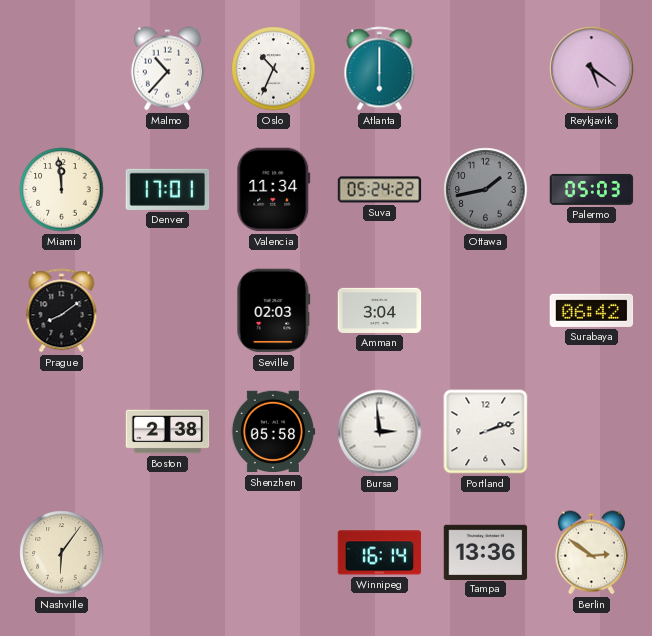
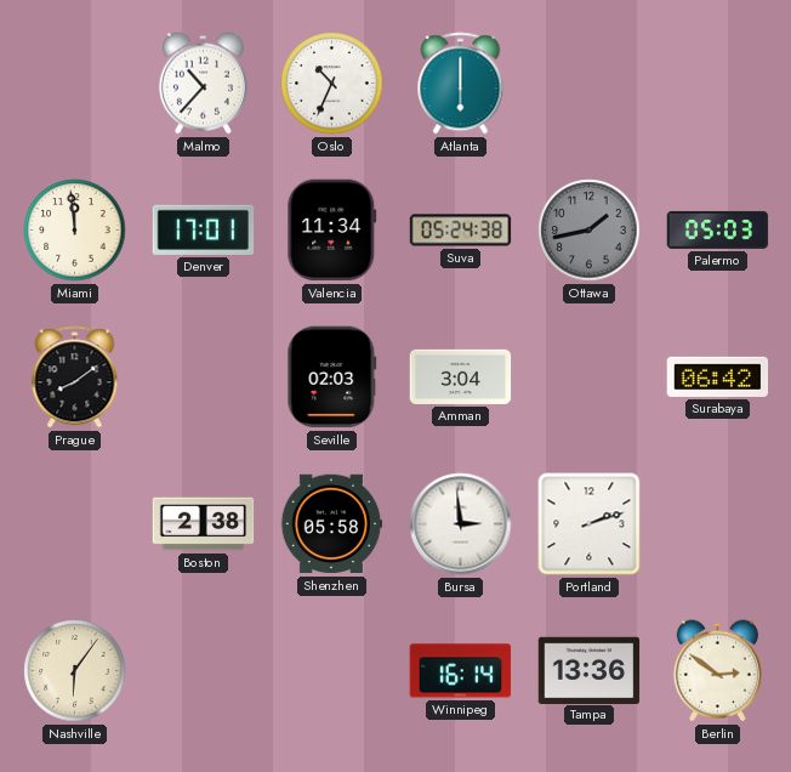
Reykjavik: 5:21 -> none
Suva: 05:24:22 -> 05:24:38
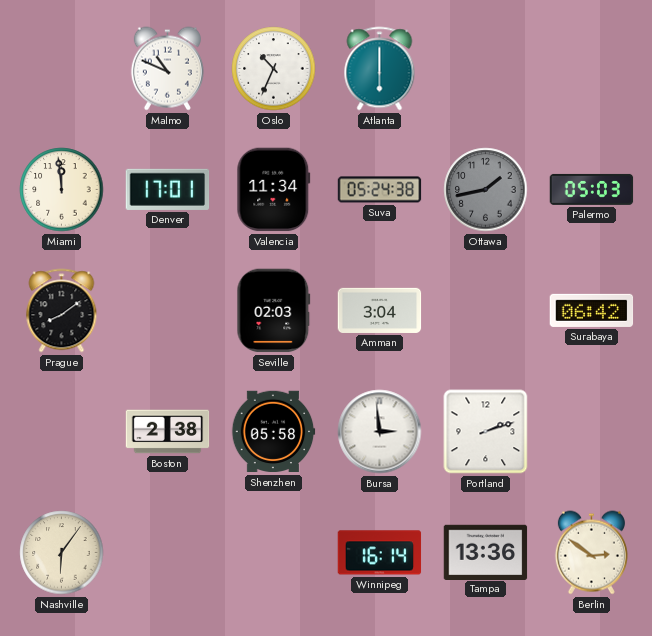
Malmo: 10:37 -> 10:49
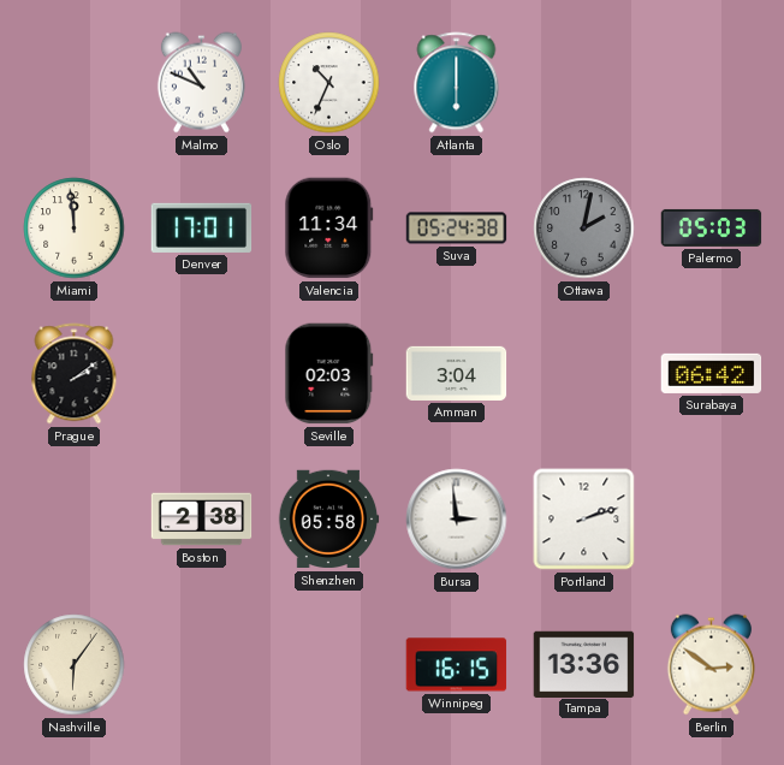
Ottawa: 1:43 -> 2:02
Prague: 8:09 -> 2:09
Winnipeg: 16:14 -> 16:15
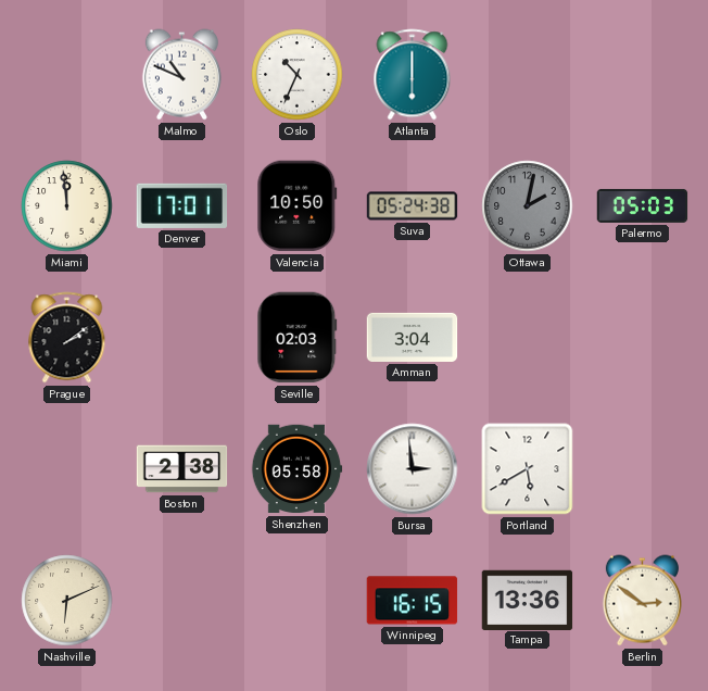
Valencia: 11:34 -> 10:50
Surabaya: 06:42 -> none
Portland: 2:12 -> 5:40
Nashville: 6:06 -> 6:11
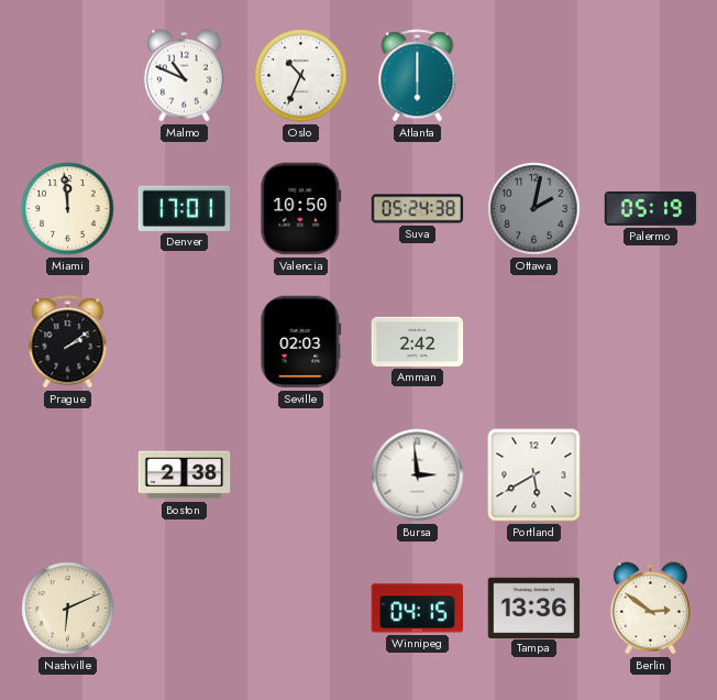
Palermo: 05:03 -> 05:19
Amman: 3:04 -> 2:42
Shenzhen: 05:58 -> none
Winnipeg: 16:15 -> 04:15
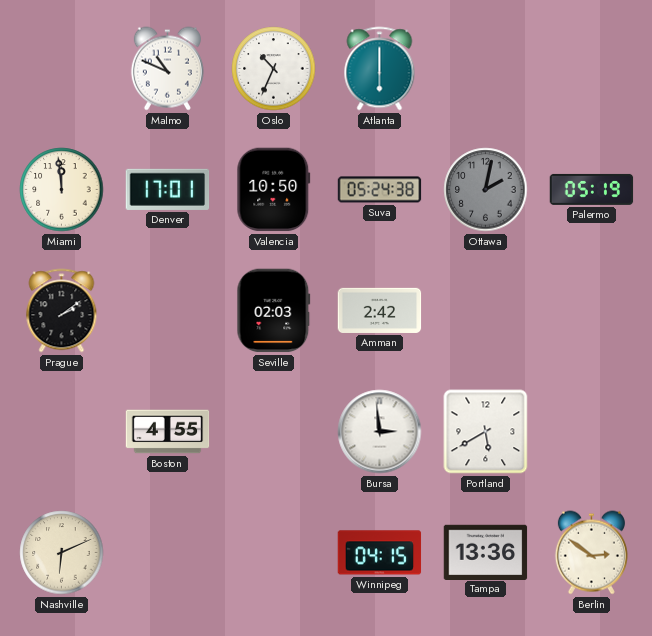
Boston: 2:38 -> 4:55
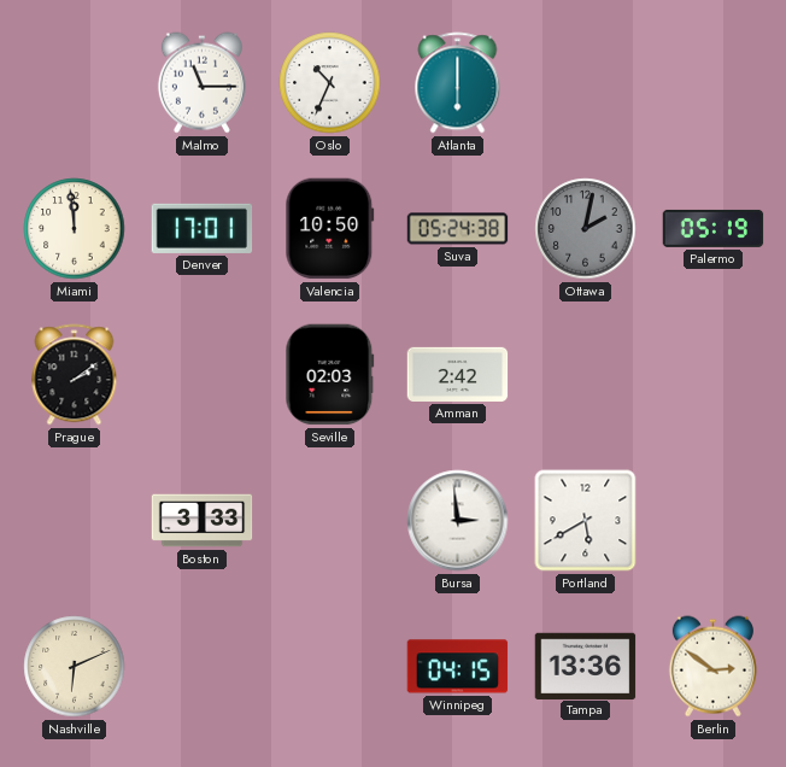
Malmo: 10:49 -> 11:15
Boston: 4:55 -> 3:33
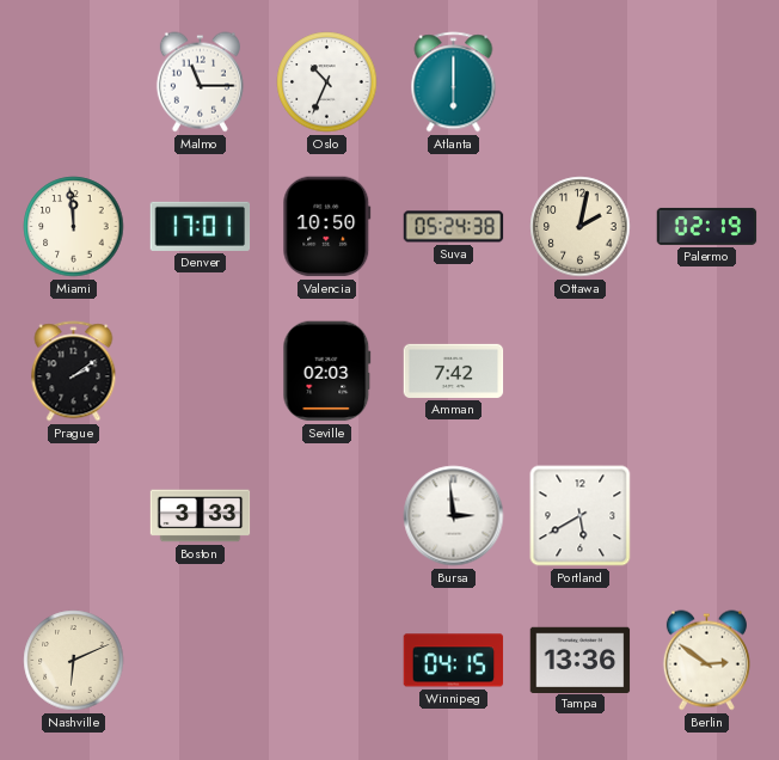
Ottawa dial: grey -> cream
Palermo: 05:19 -> 02:19
Amman: 2:42 -> 7:42
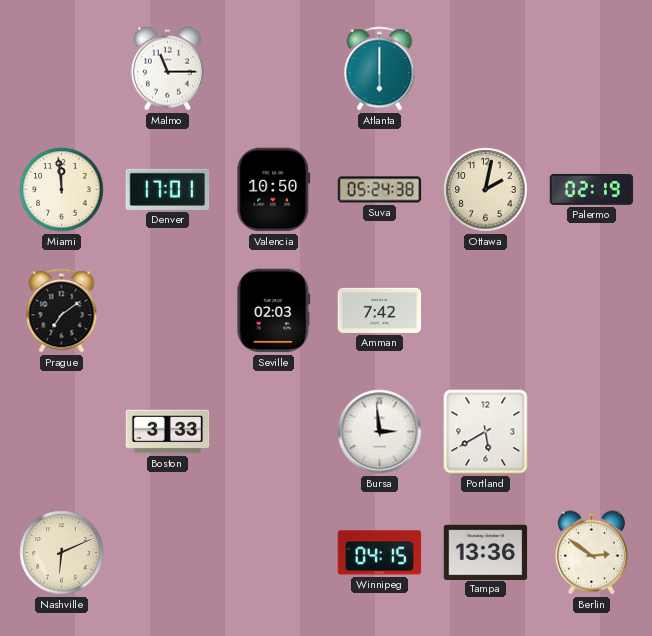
Oslo: 10:34 -> none
Prague: 2:09 -> 7:09
